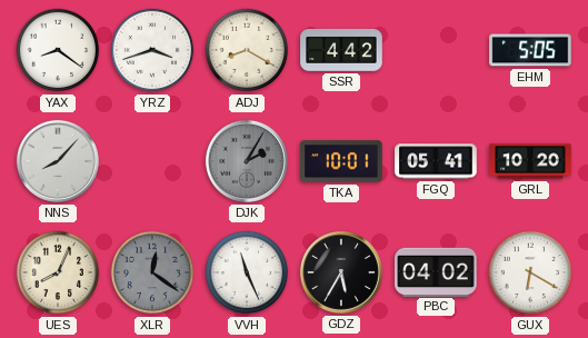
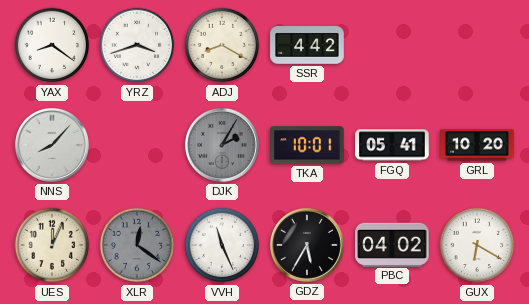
EHM: 5:05 -> none
UES: 8:04 -> 12:04
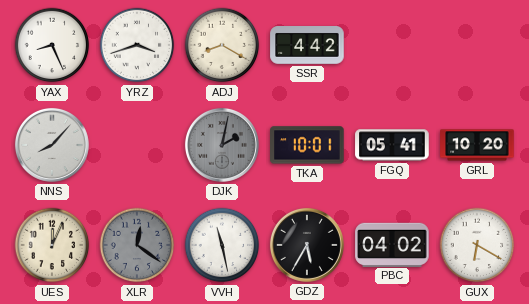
YAX: 8:21 -> 8:26
DJK: 2:05 -> 2:02
VVH: 11:26 -> 11:28
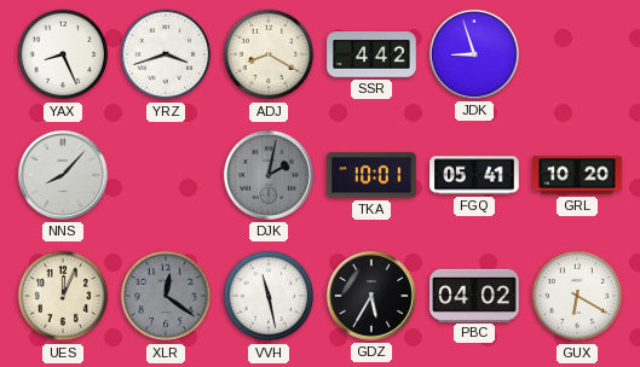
JDK: none -> 8:57
